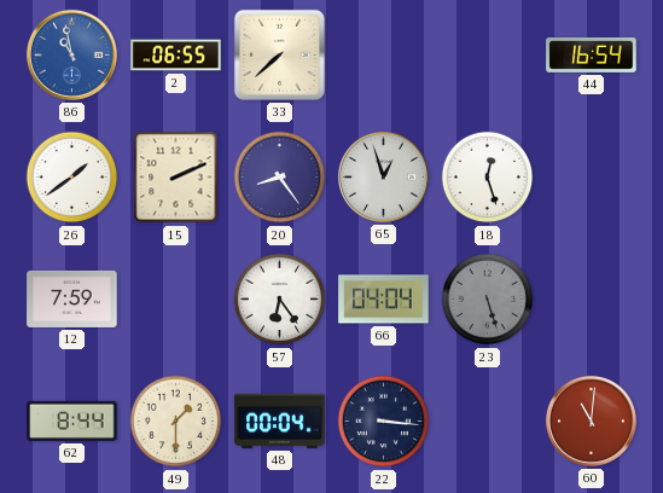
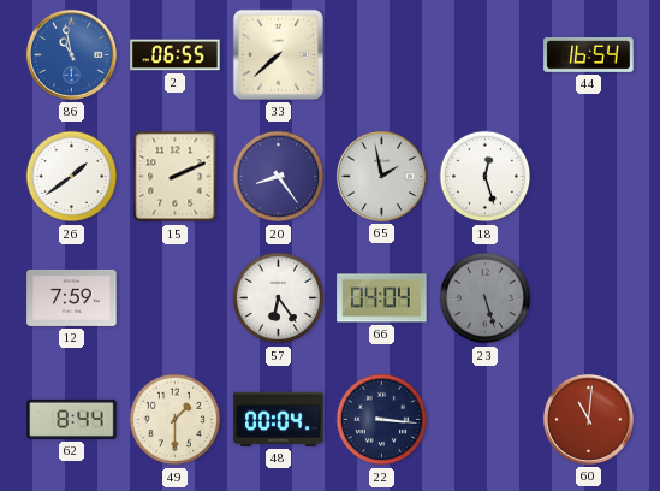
65: 12:57 -> 1:58
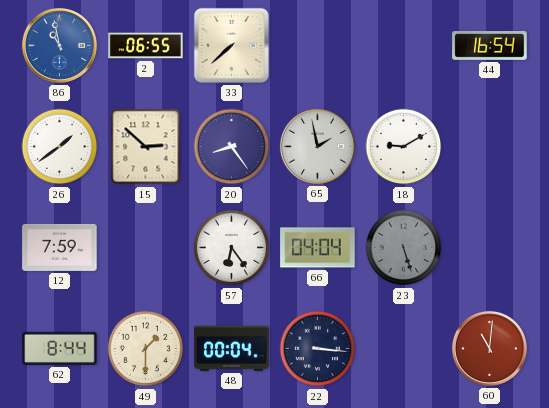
15: 2:11 -> 2:52
18: 12:27 -> 9:10
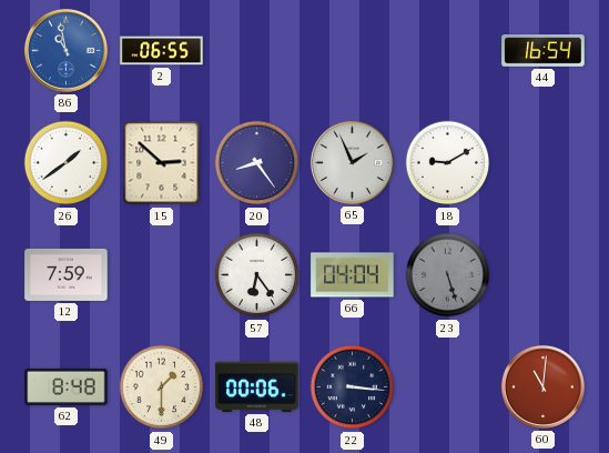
33: 7:38 -> none
65: 1:58 -> 1:56
62: 8:44 -> 8:48
48: 00:04 -> 00:06
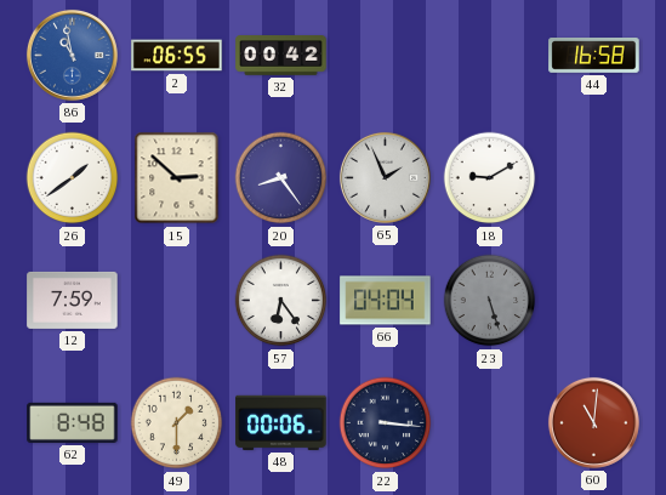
32: none -> 00:42
44: 16:54 -> 16:58
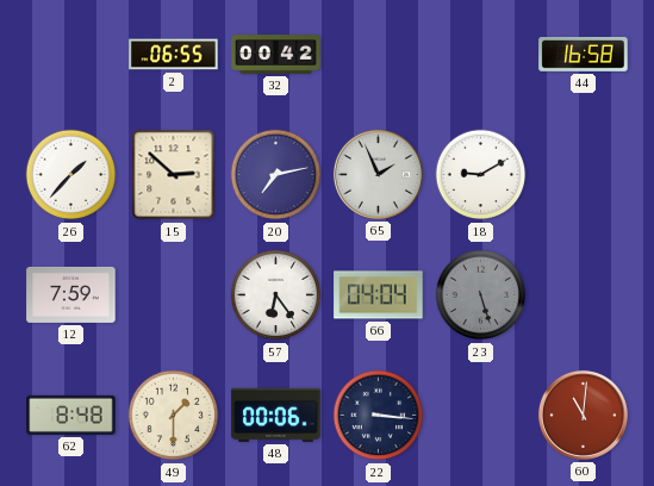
86: 10:58 -> none
26: 1:39 -> 1:37
20: 8:24 -> 7:13
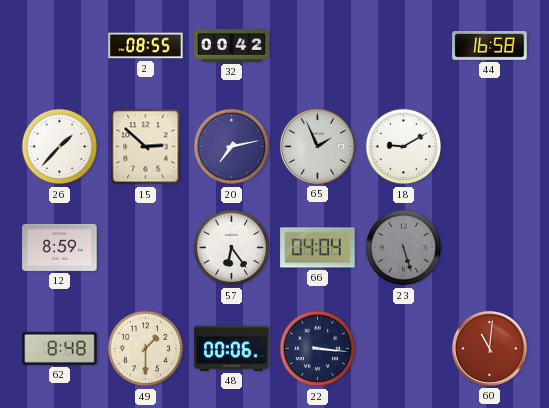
2: 06:55 -> 08:55
12: 7:59 -> 8:59
